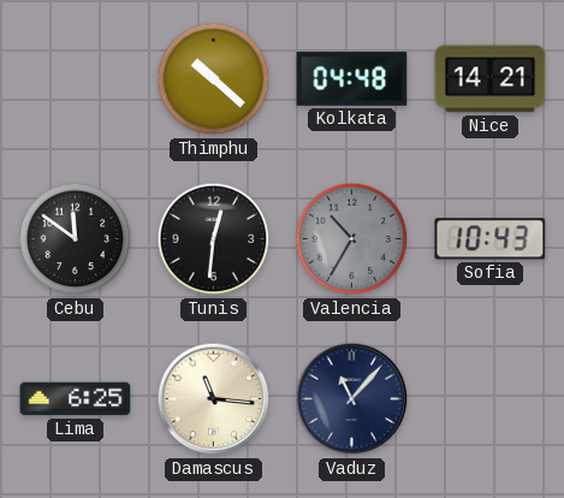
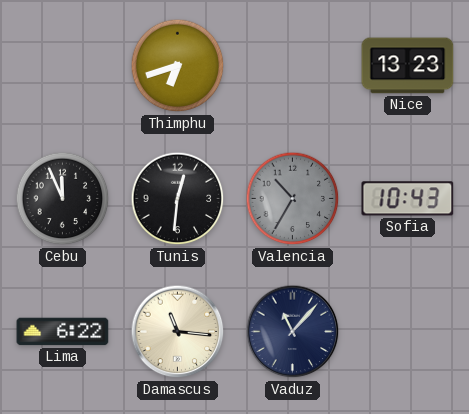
Thimphu: 10:22 -> 6:42
Kolkata: 04:48 -> none
Nice: 14:21 -> 13:23
Cebu: 11:51 -> 11:56
Lima: 6:25 -> 6:22
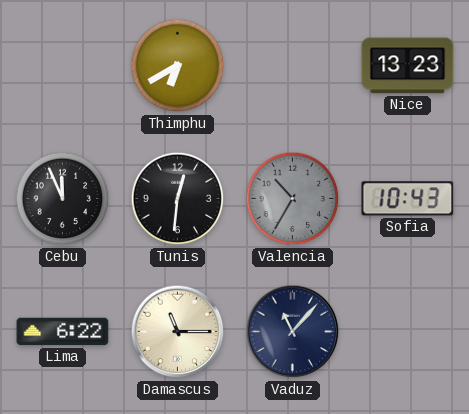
Thimphu: 6:42 -> 6:40
Damascus: 11:16 -> 11:15
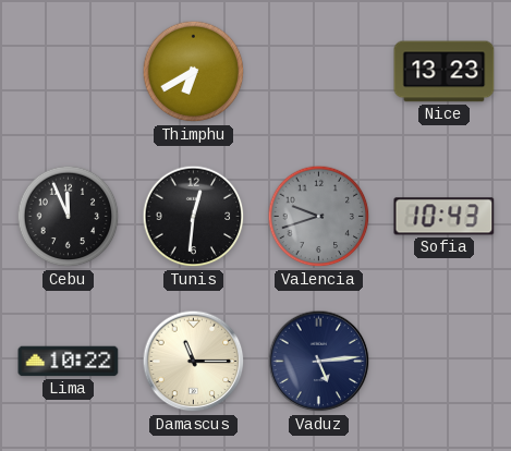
Valencia: 10:35 -> 9:42
Lima: 6:22 -> 10:22
Vaduz: 11:07 -> 5:14
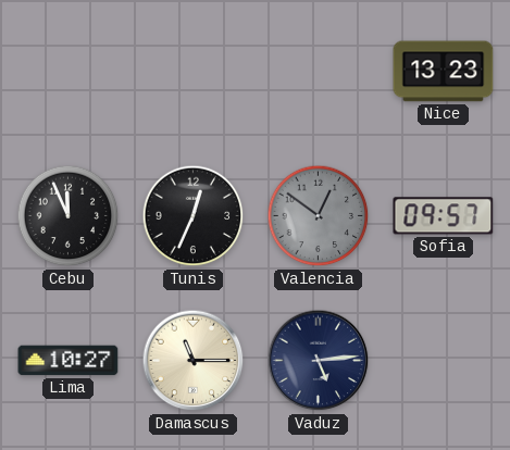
Thimphu: 6:40 -> none
Tunis: 12:31 -> 12:34
Valencia: 9:42 -> 12:51
Sofia: 10:43 -> 09:57
Lima: 10:22 -> 10:27
